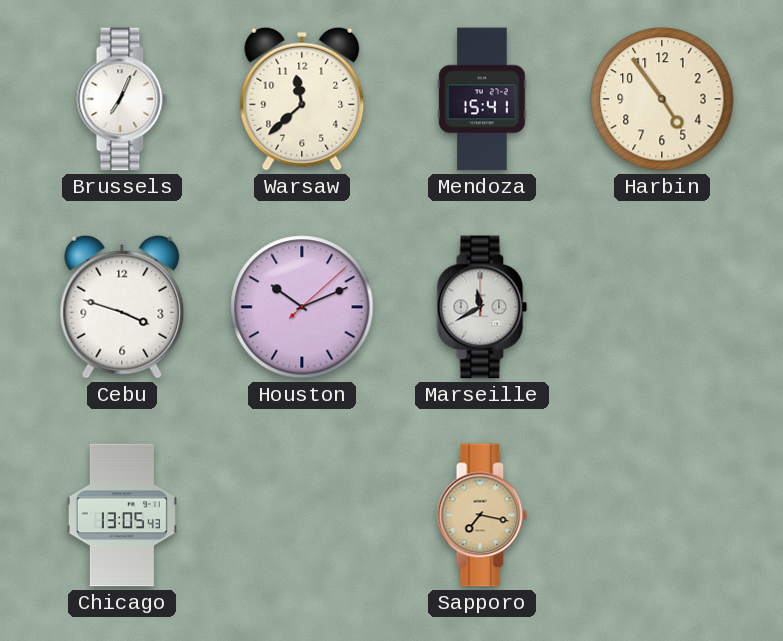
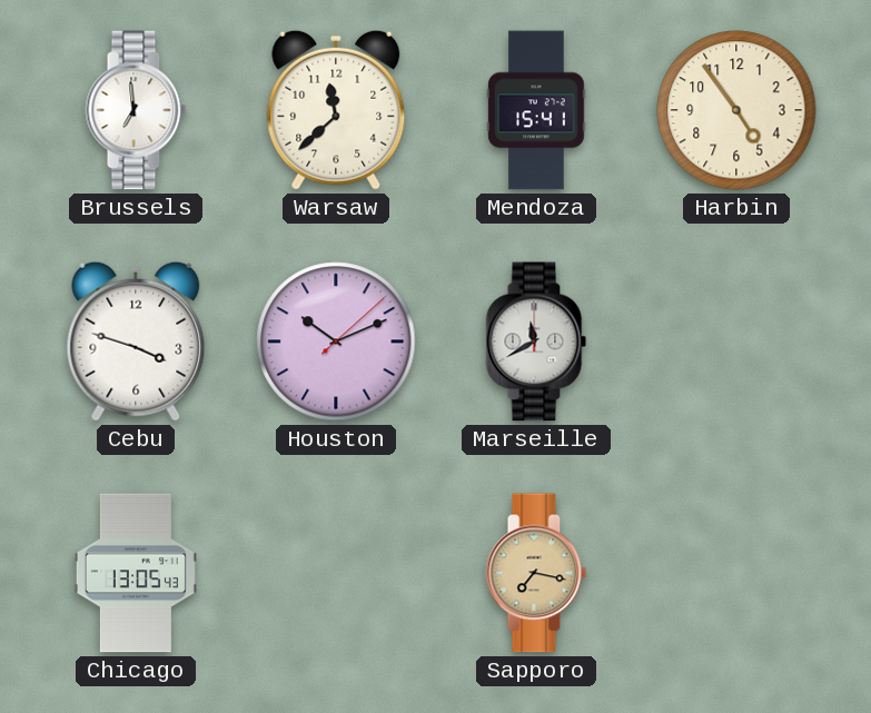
Brussels: 7:04 -> 6:59
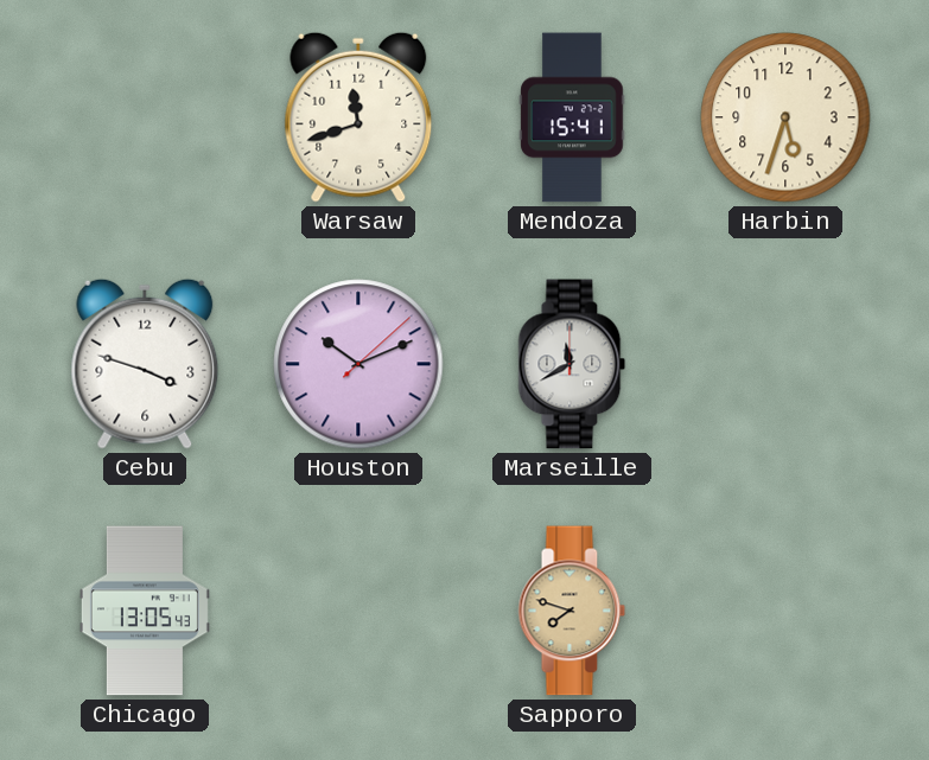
Brussels: 6:59 -> none
Warsaw: 11:38 -> 11:42
Harbin: 4:54 -> 5:33
Sapporo: 7:17 -> 7:48
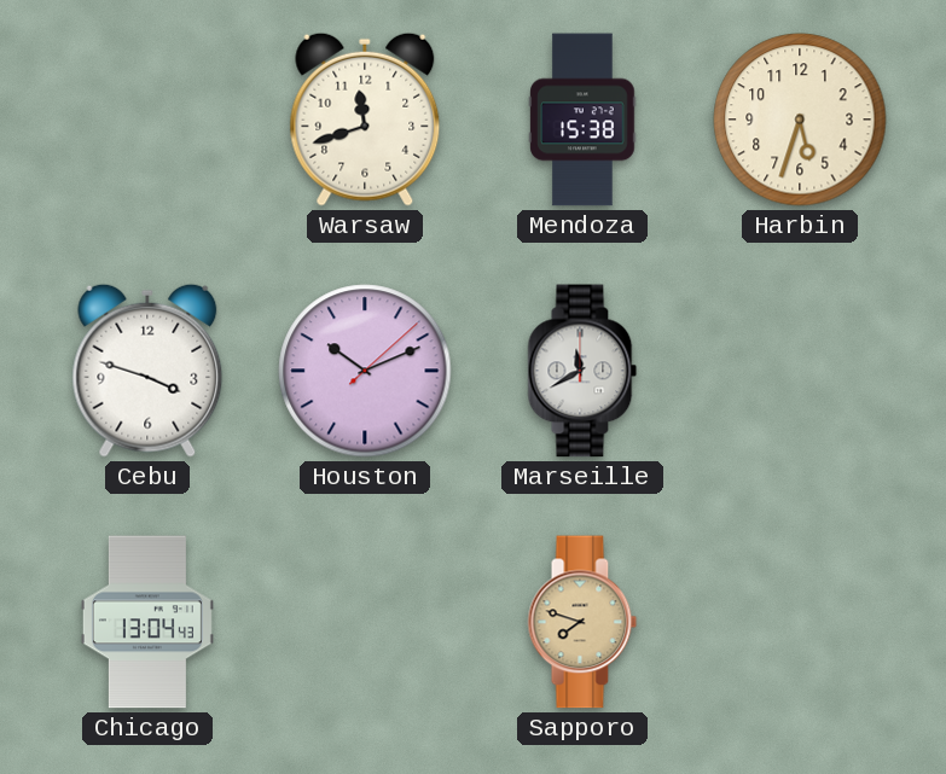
Mendoza: 15:41 -> 15:38
Chicago: 13:05 -> 13:04
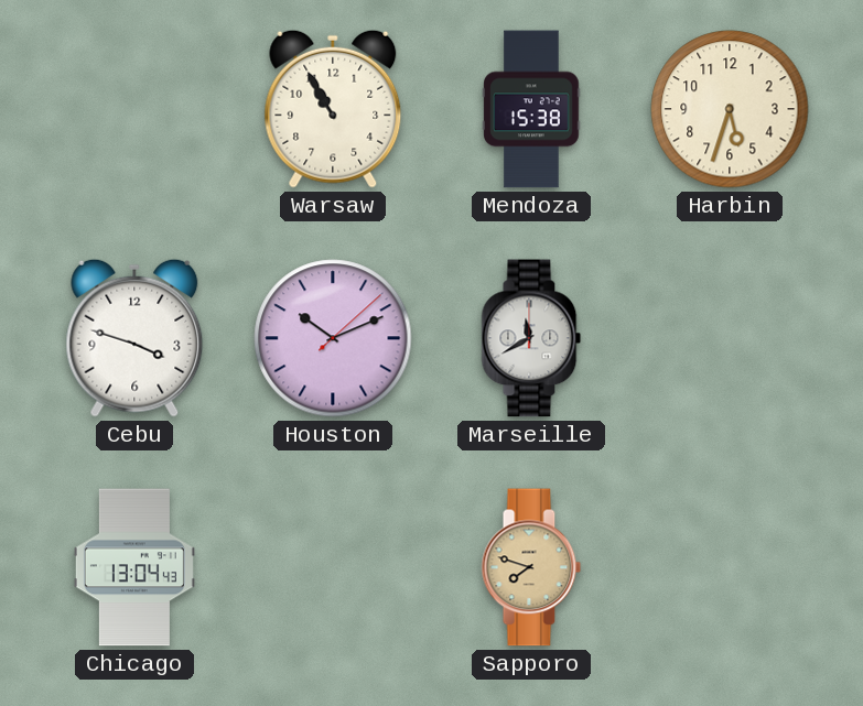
Warsaw: 11:42 -> 10:55
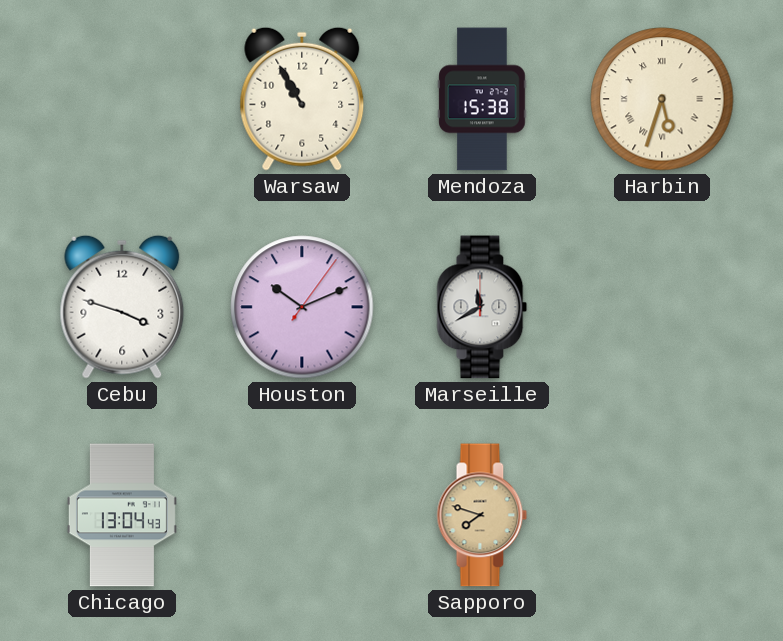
Harbin numerals: Arabic -> Roman
Houston: 10:11:08 -> 10:11:06
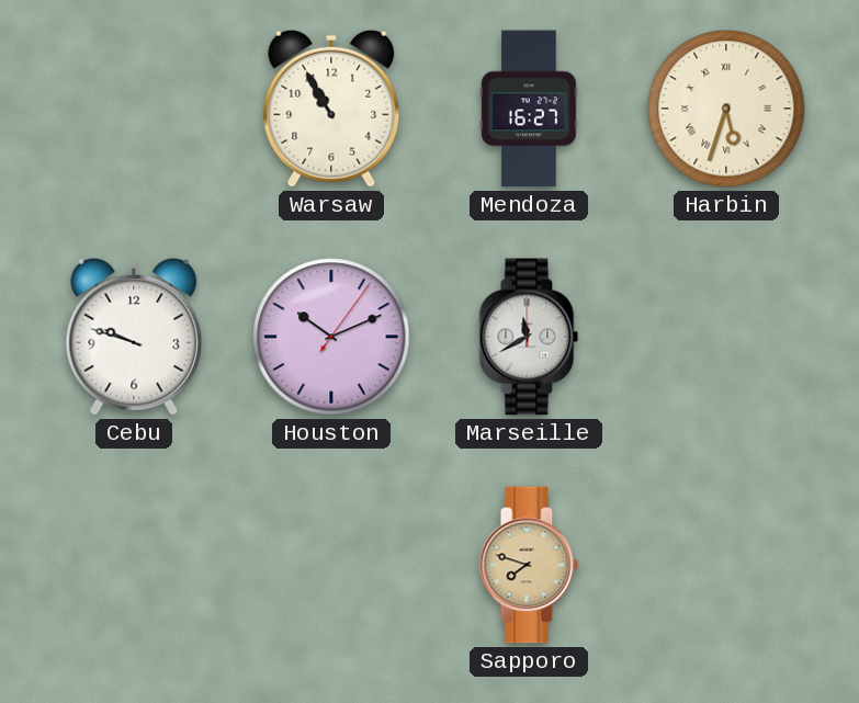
Mendoza: 15:38 -> 16:27
Cebu: 3:48 -> 9:48
Chicago: 13:04 -> none
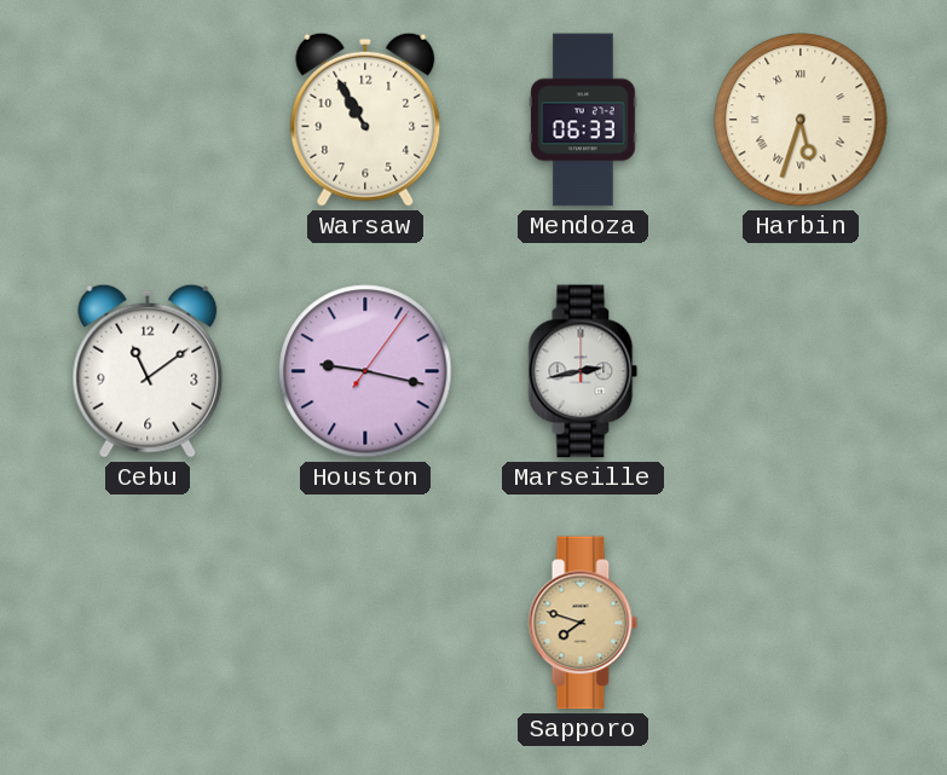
Mendoza: 16:27 -> 06:33
Cebu: 9:48 -> 11:09
Houston: 10:11 -> 9:17
Marseille: 11:40 -> 2:43
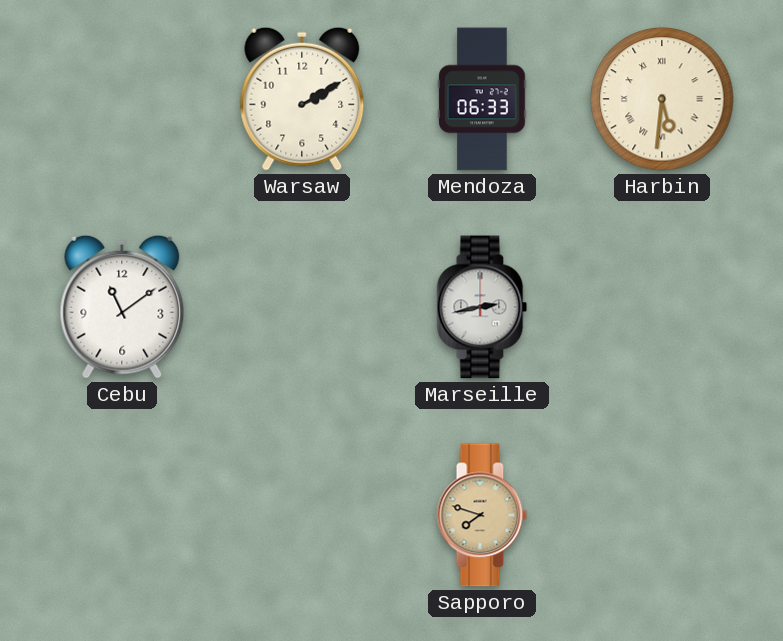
Warsaw: 10:55 -> 2:10
Harbin: 5:33 -> 5:31
Houston: 9:17 -> none
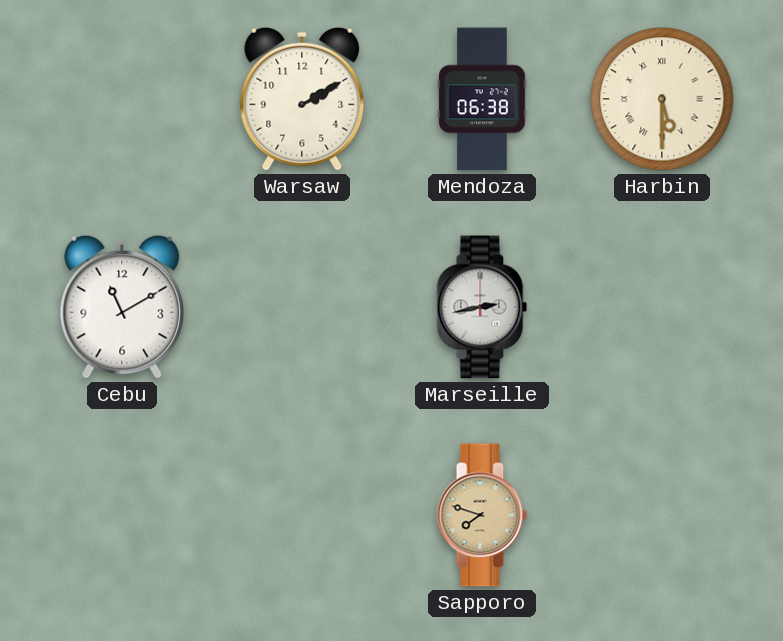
Mendoza: 06:33 -> 06:38
Harbin: 5:31 -> 5:30
Cebu: 11:09 -> 11:10
